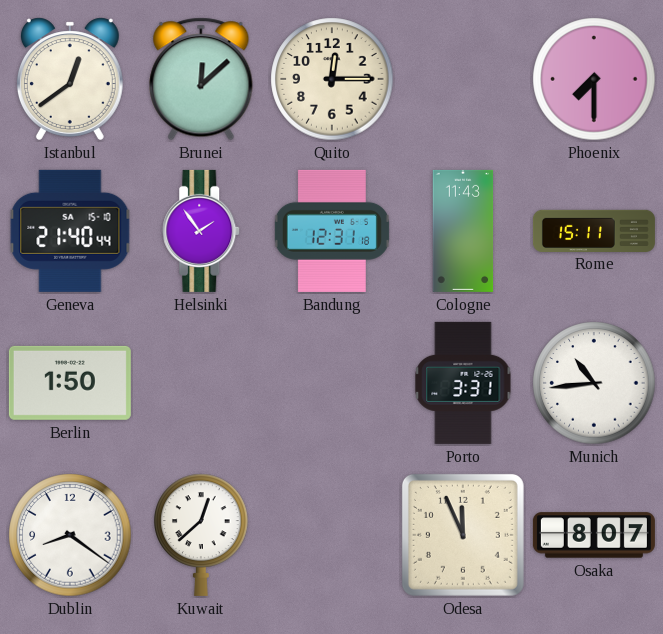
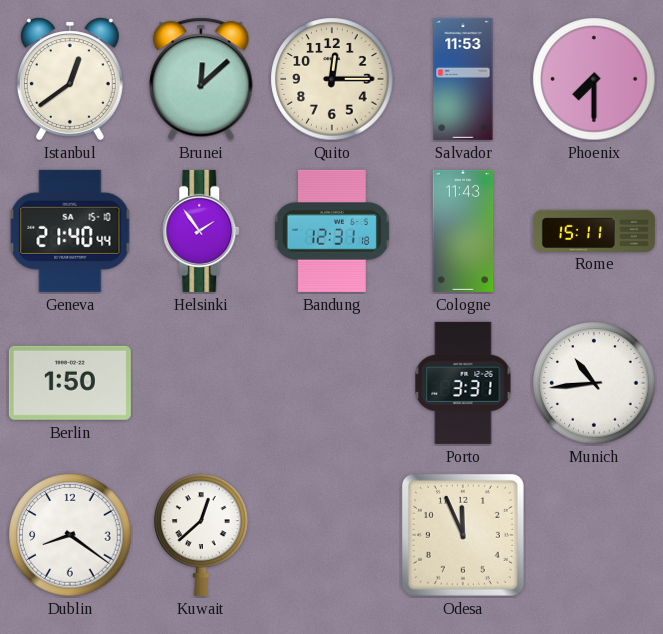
Salvador: none -> 11:53
Osaka: 8:07 -> none
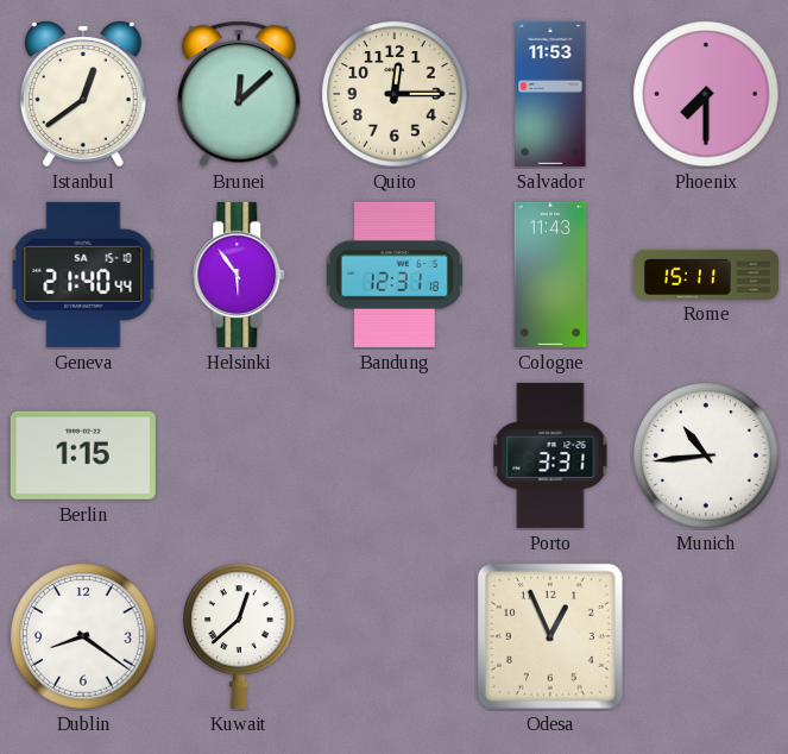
Helsinki: 1:54 -> 5:54
Berlin: 1:50 -> 1:15
Odesa: 11:56 -> 12:56
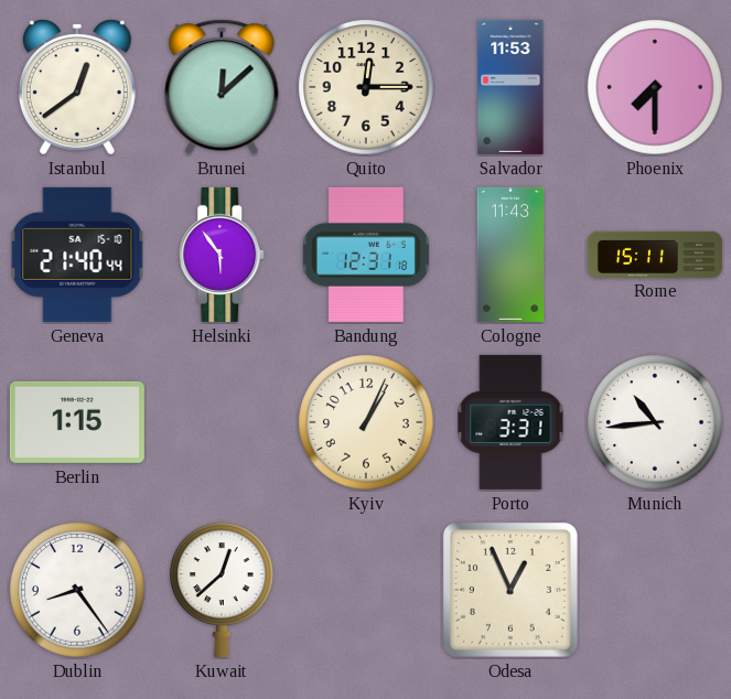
Kyiv: none -> 1:04
Dublin: 8:21 -> 8:24
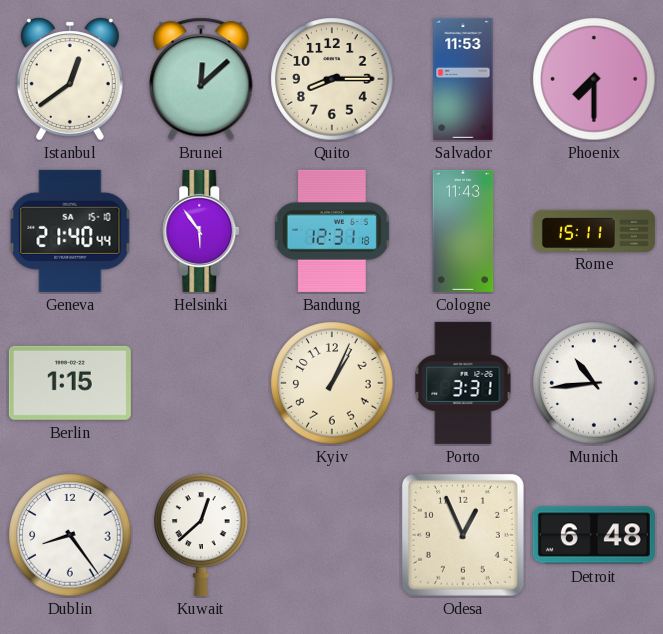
Quito: 12:15 -> 8:15
Detroit: none -> 6:48
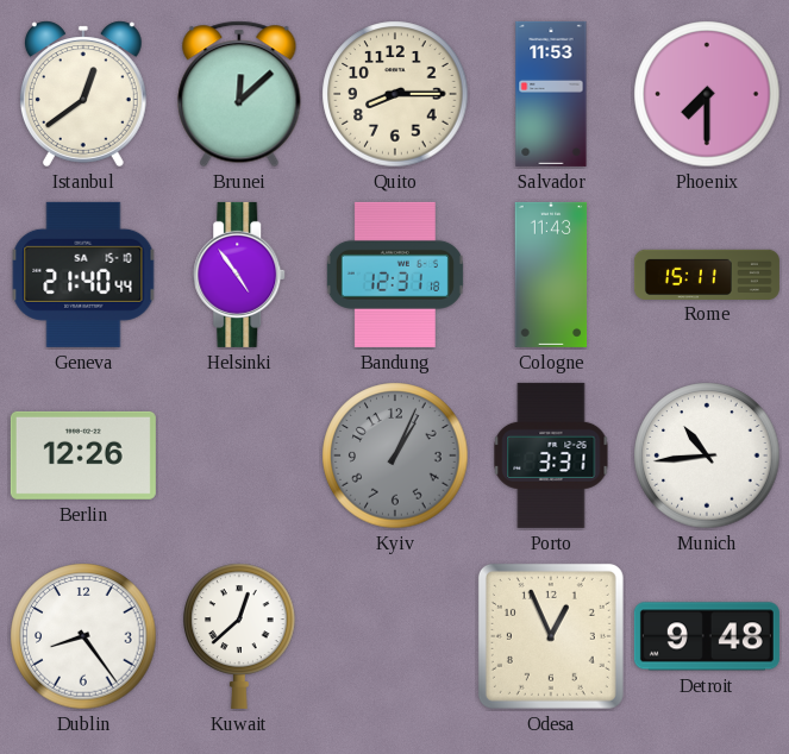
Helsinki: 5:54 -> 4:54
Berlin: 1:15 -> 12:26
Kyiv dial: cream -> grey
Detroit: 6:48 -> 9:48
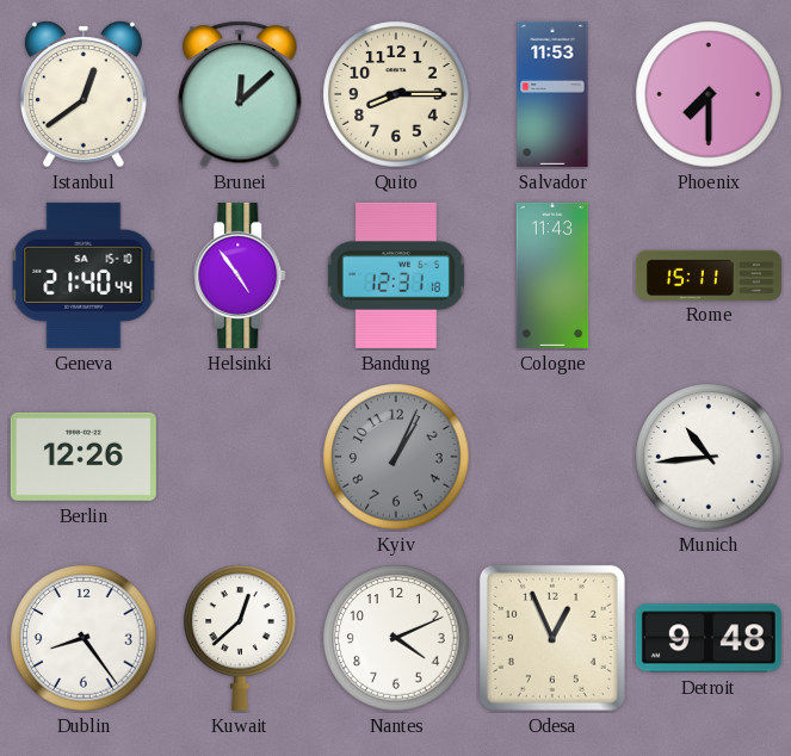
Porto: 3:31 -> none
Nantes: none -> 4:11
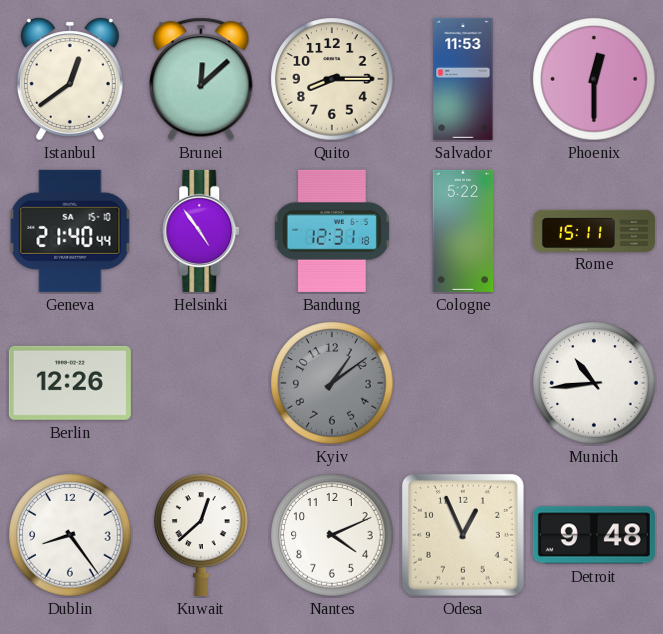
Phoenix: 7:30 -> 12:30
Cologne: 11:43 -> 5:22
Kyiv: 1:04 -> 1:09
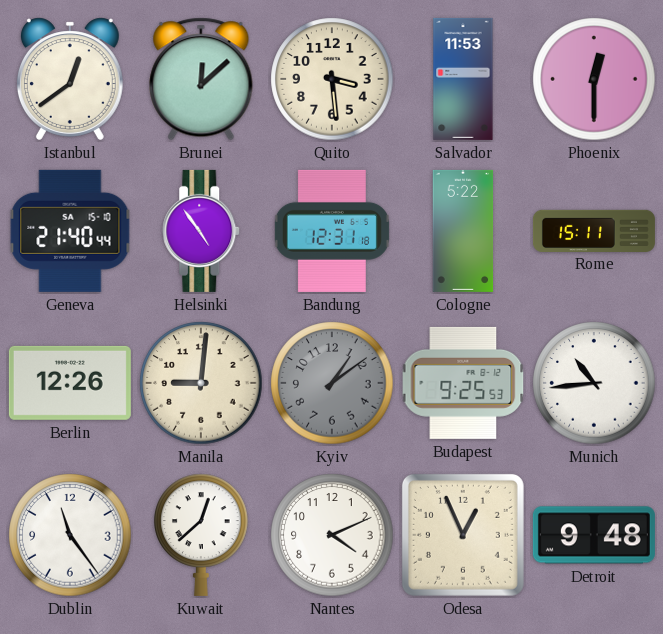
Quito: 8:15 -> 3:29
Manila: none -> 9:01
Budapest: none -> 9:25
Dublin: 8:24 -> 11:24
